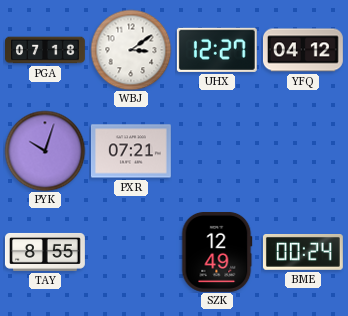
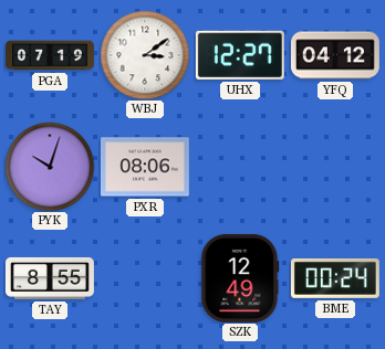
PGA: 07:18 -> 07:19
PXR: 07:21 -> 08:06
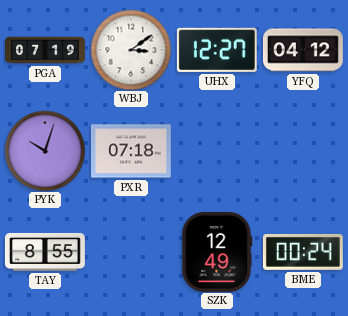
PXR: 08:06 -> 07:18
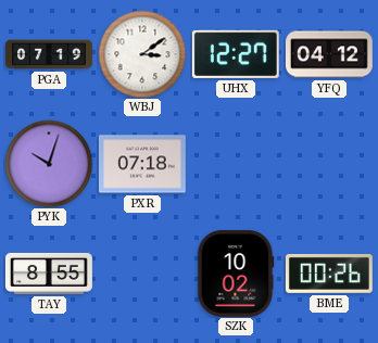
SZK: 12:49 -> 10:02
BME: 00:24 -> 00:26
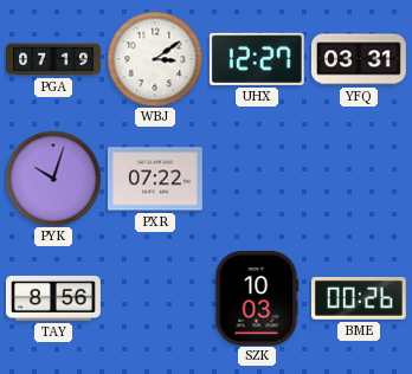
YFQ: 04:12 -> 03:31
PXR: 07:18 -> 07:22
TAY: 8:55 -> 8:56
SZK: 10:02 -> 10:03
